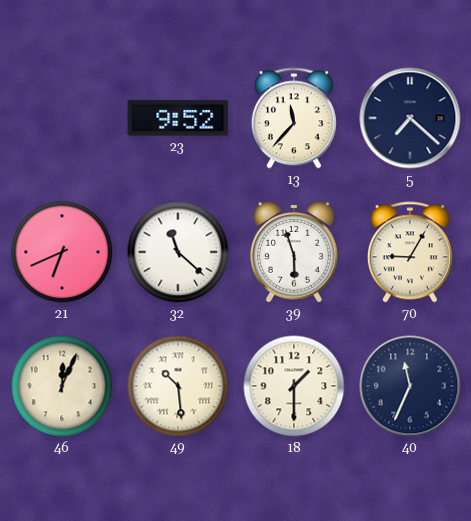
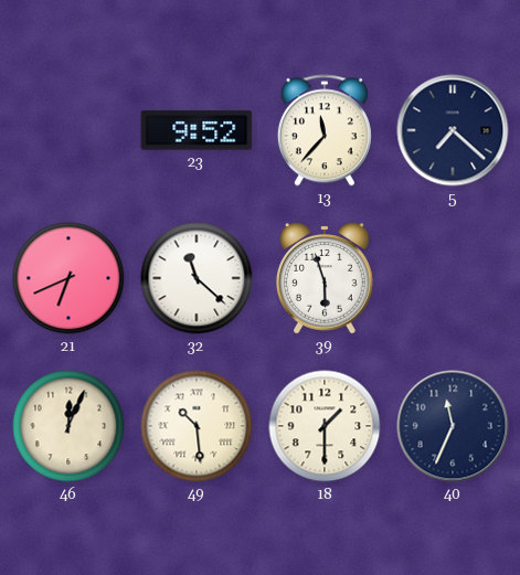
70: 9:05 -> none
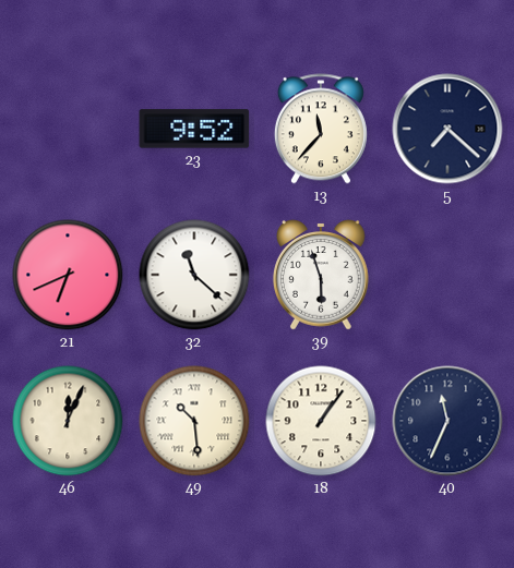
18: 1:30 -> 1:06
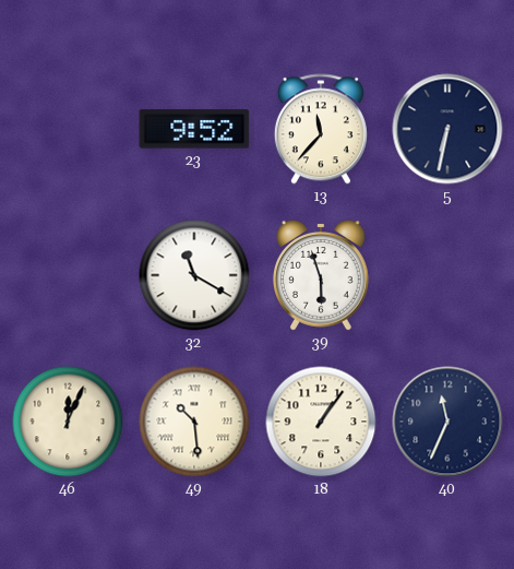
5: 7:22 -> 6:32
21: 6:41 -> none
32: 11:22 -> 11:20
